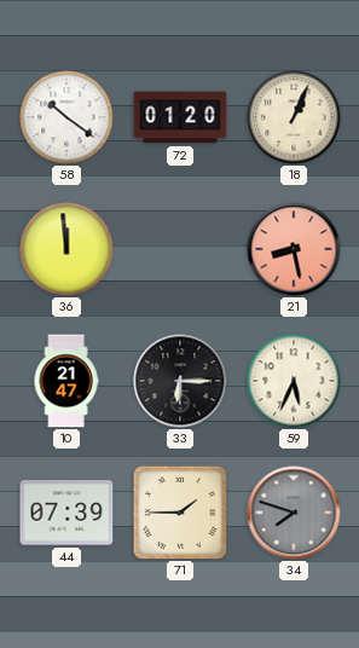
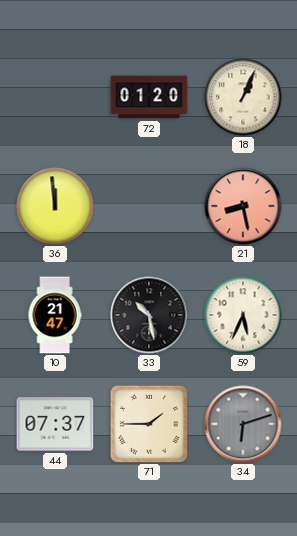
58: 10:21 -> none
33: 6:15 -> 10:28
44: 07:39 -> 07:37
34: 7:48 -> 6:12
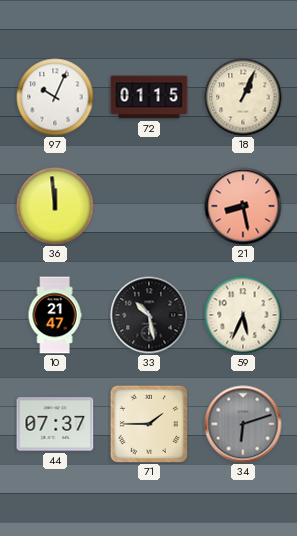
97: none -> 10:04
72: 01:20 -> 01:15
